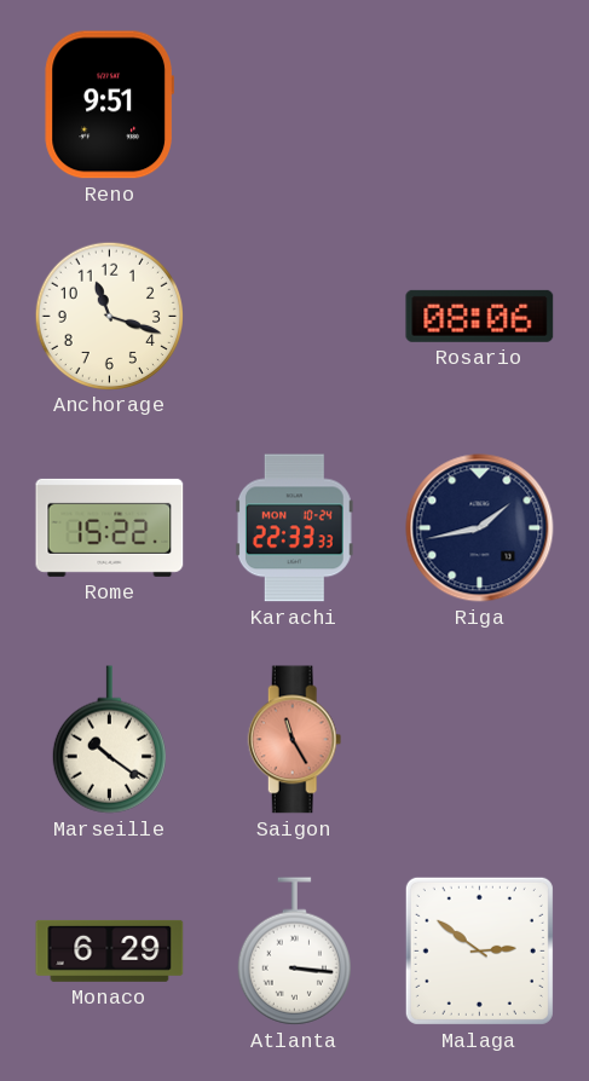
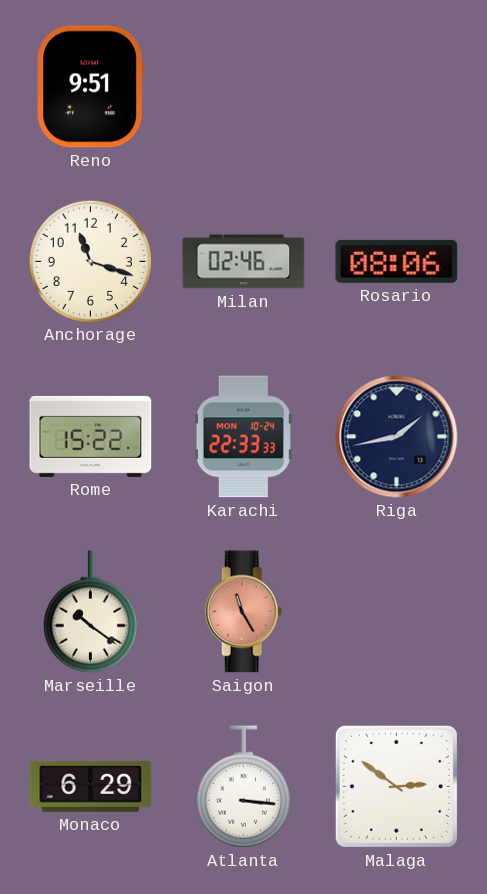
Milan: none -> 02:46
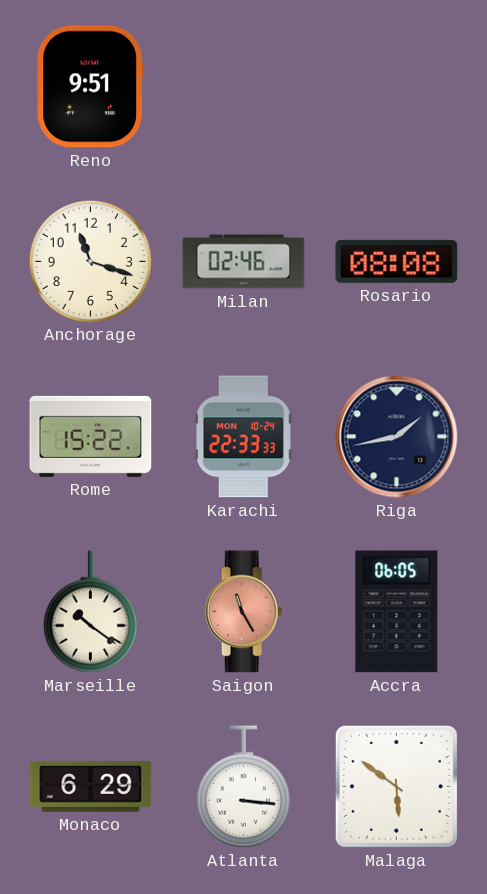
Rosario: 08:06 -> 08:08
Accra: none -> 06:05
Malaga: 2:51 -> 5:51
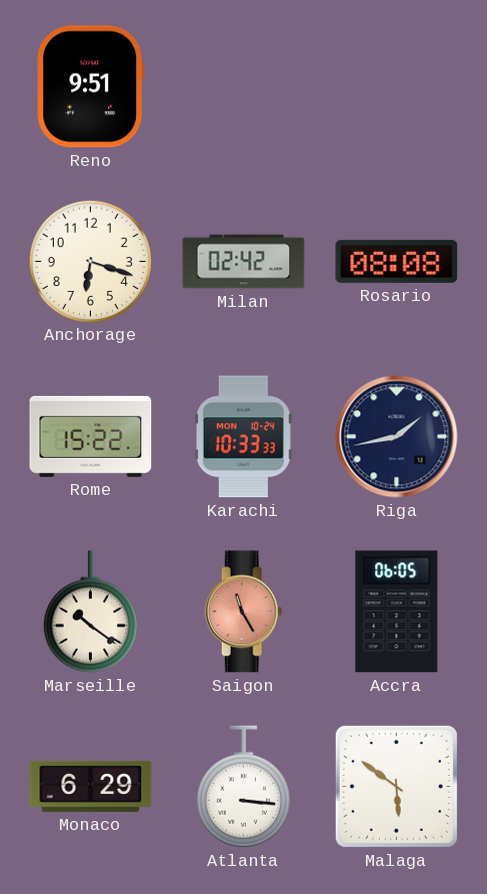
Anchorage: 11:18 -> 6:18
Milan: 02:46 -> 02:42
Karachi: 22:33 -> 10:33
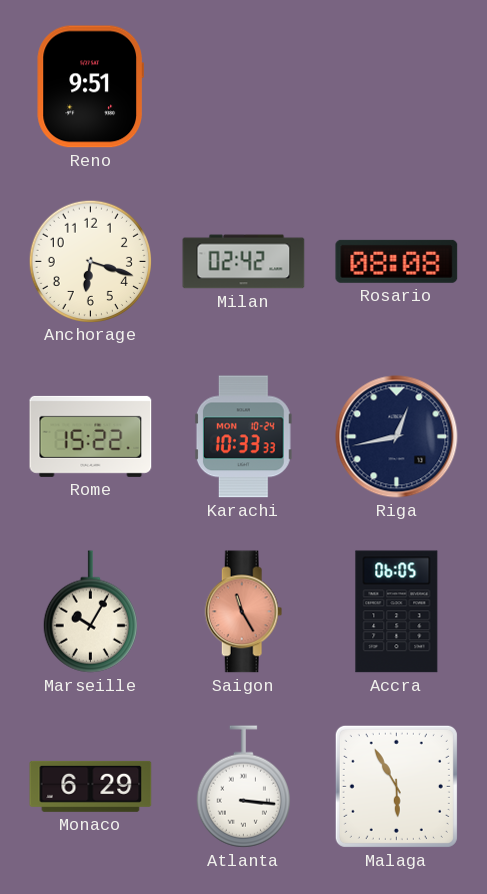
Riga: 1:43 -> 12:43
Marseille: 10:21 -> 10:05
Malaga: 5:51 -> 5:55
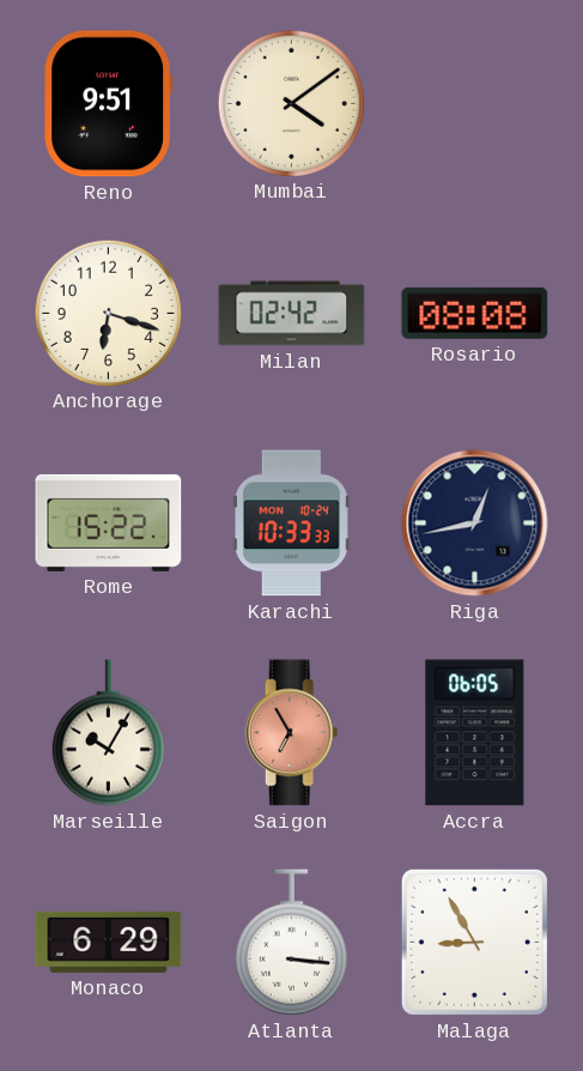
Mumbai: none -> 4:09
Saigon: 11:25 -> 6:55
Malaga: 5:55 -> 8:55
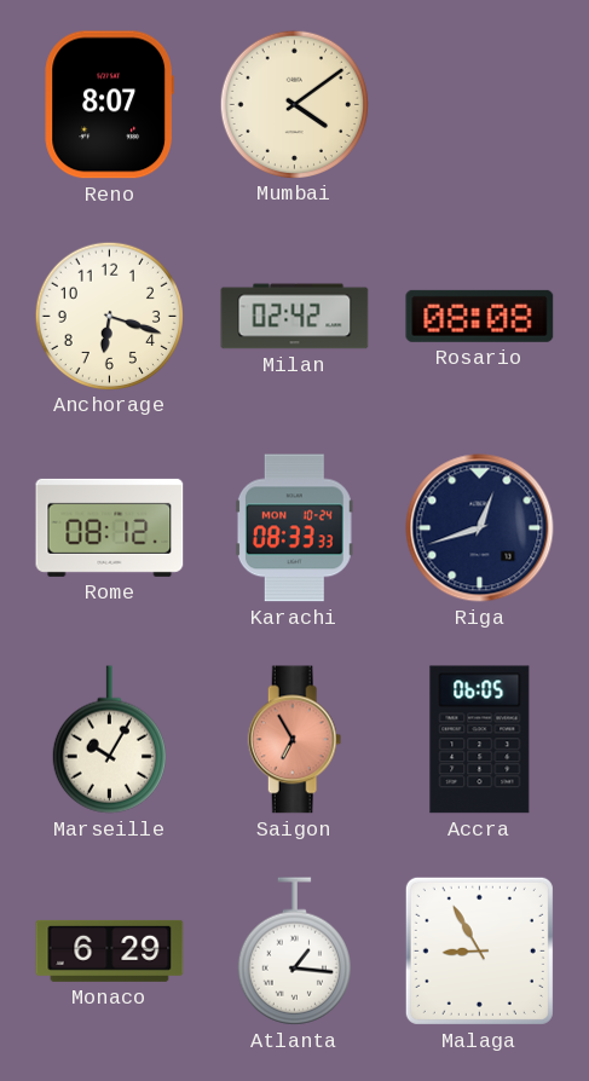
Reno: 9:51 -> 8:07
Rome: 15:22 -> 08:12
Karachi: 10:33 -> 08:33
Riga: 12:43 -> 12:42
Atlanta: 3:16 -> 1:16
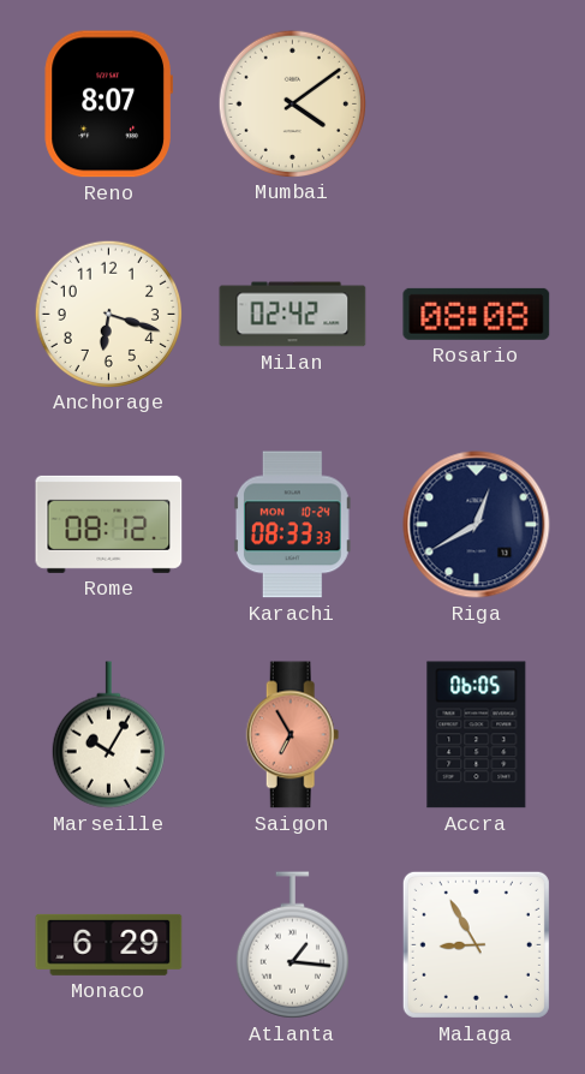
Riga: 12:42 -> 12:40
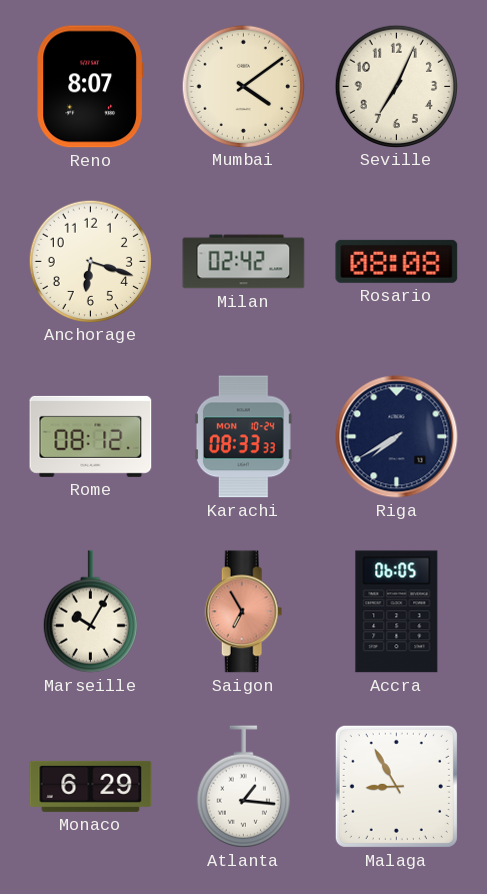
Seville: none -> 7:04
Riga: 12:40 -> 7:40
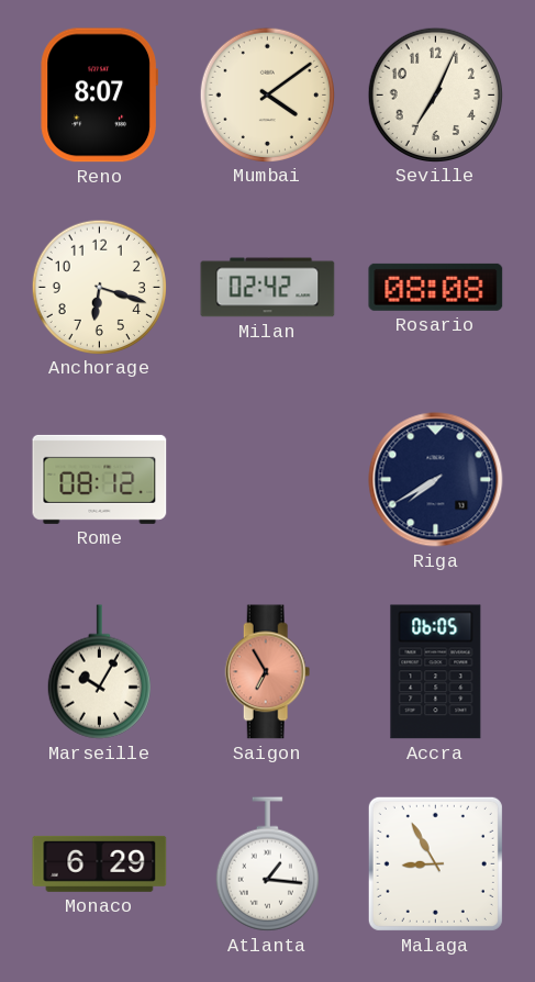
Karachi: 08:33 -> none
